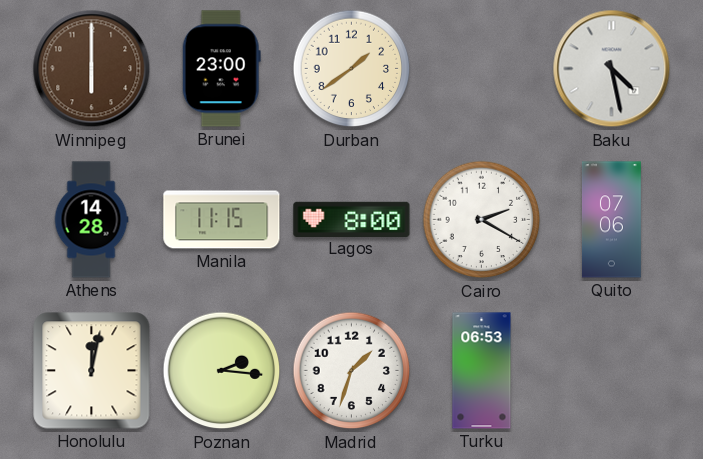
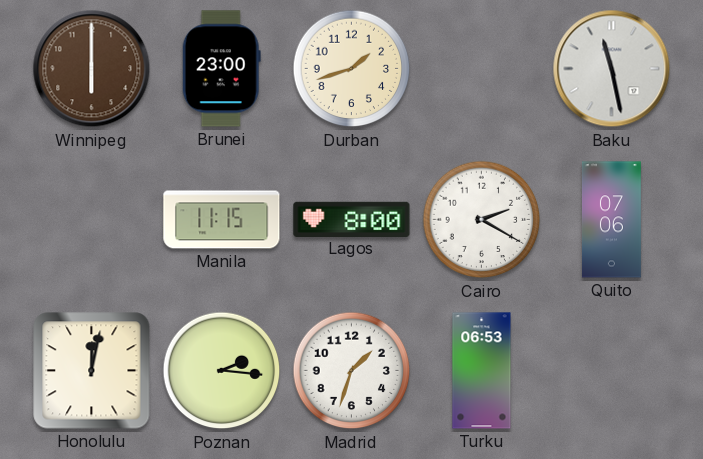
Durban: 1:39 -> 1:42
Baku: 4:28 -> 11:28
Athens: 14:28 -> none
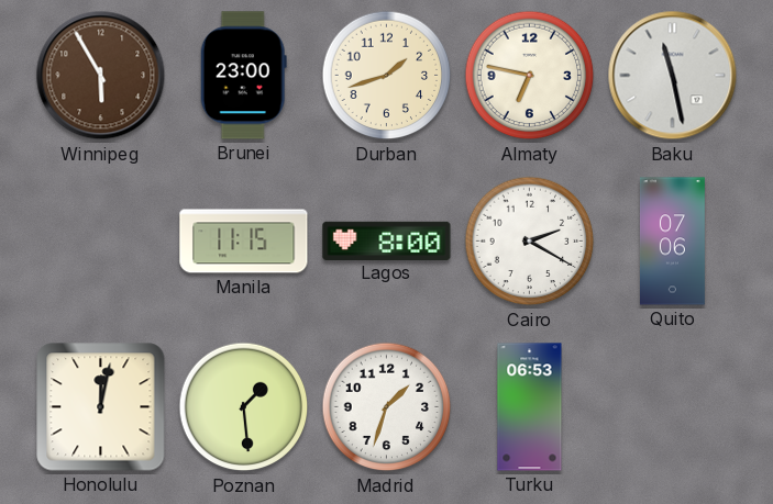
Winnipeg: 6:00 -> 5:55
Almaty: none -> 6:47
Poznan: 2:16 -> 1:29
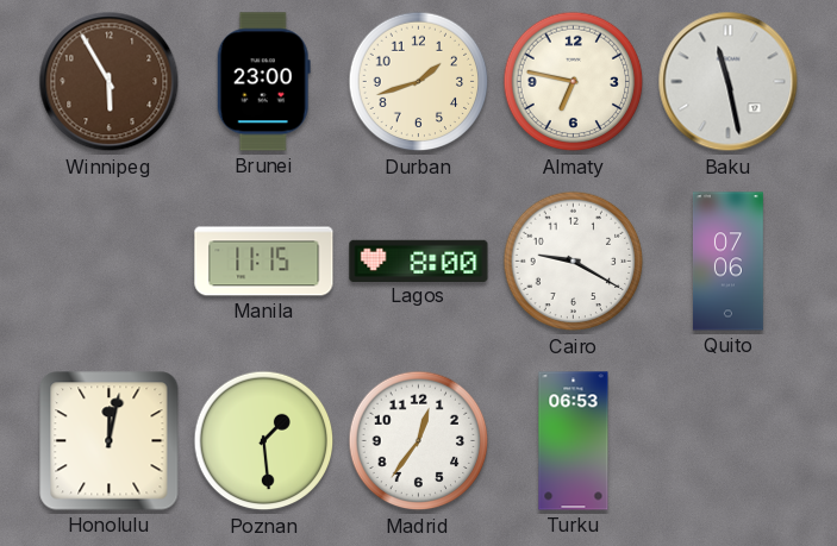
Cairo: 2:20 -> 9:20
Madrid: 1:33 -> 12:36
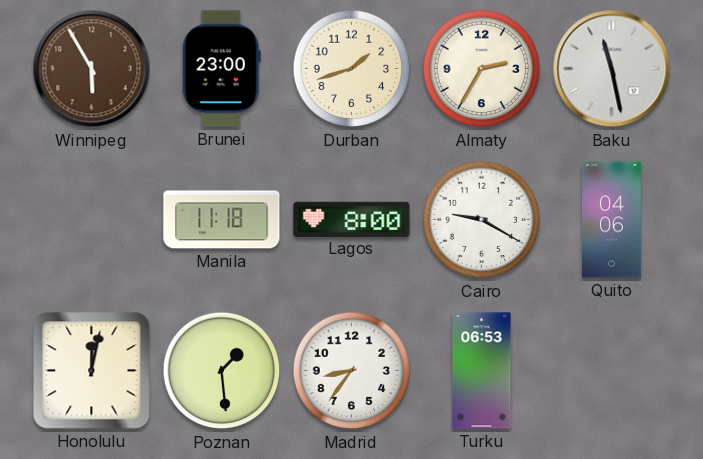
Almaty: 6:47 -> 2:35
Manila: 11:15 -> 11:18
Quito: 07:06 -> 04:06
Madrid: 12:36 -> 8:36
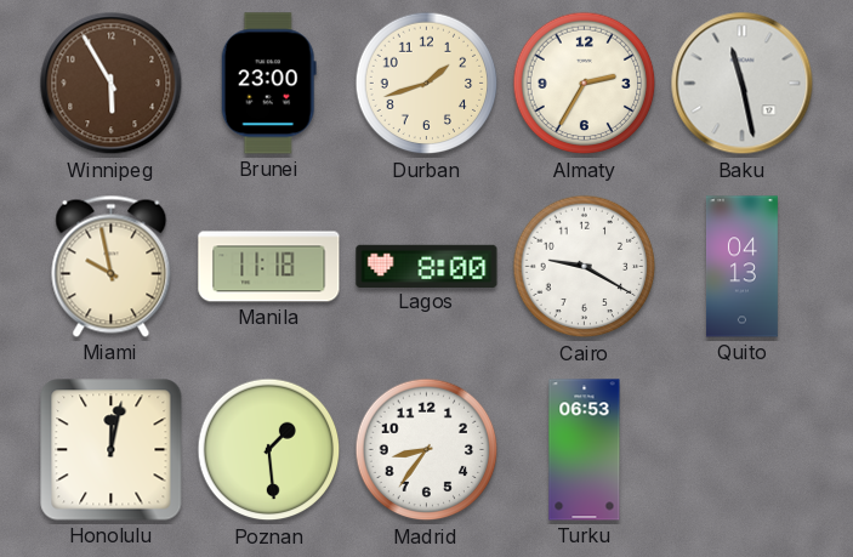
Miami: none -> 9:58
Quito: 04:06 -> 04:13
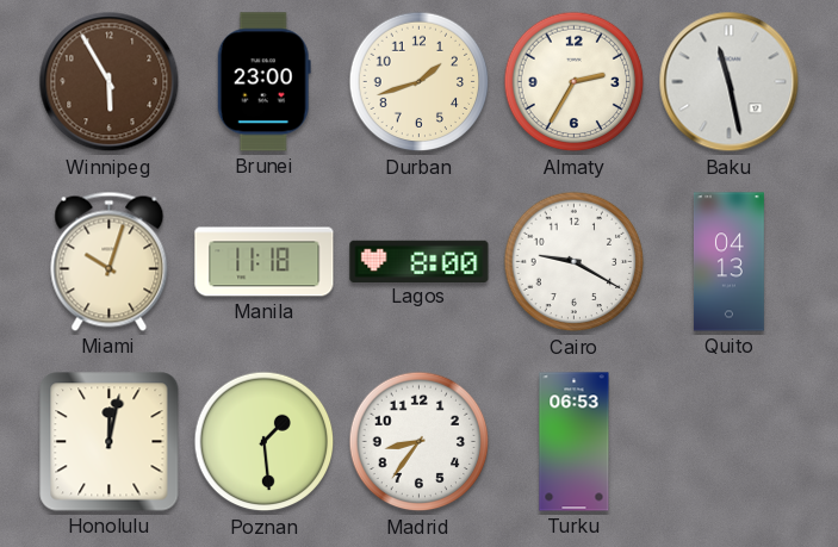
Miami: 9:58 -> 10:03
